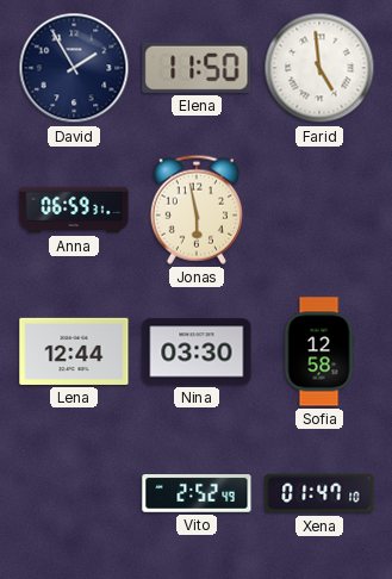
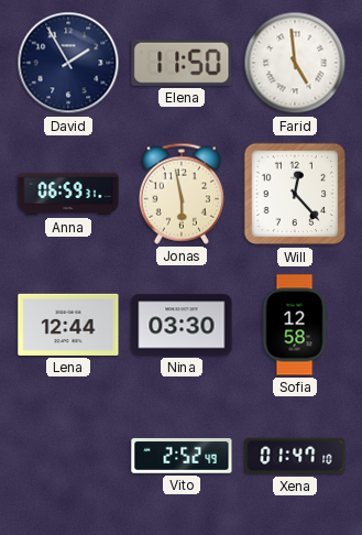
Will: none -> 12:23
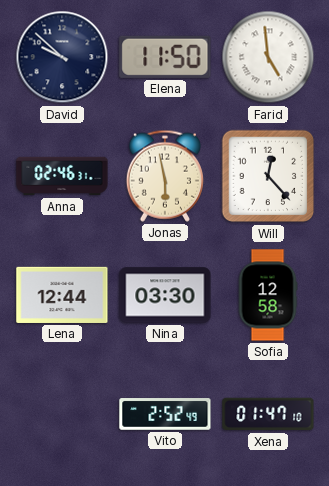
David: 1:55 -> 9:52
Anna: 06:59 -> 02:46
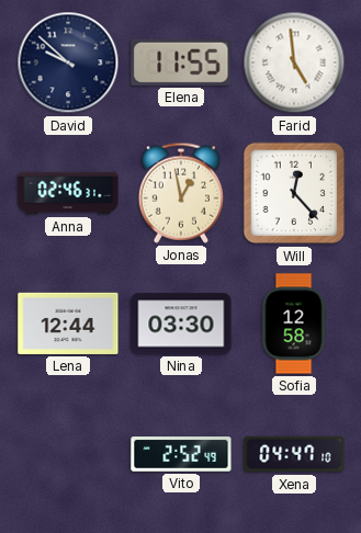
Elena: 11:50 -> 11:55
Jonas: 5:58 -> 12:58
Xena: 01:47 -> 04:47
